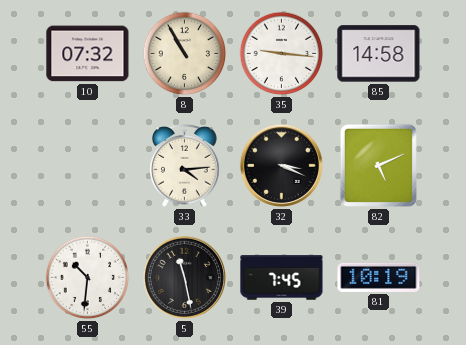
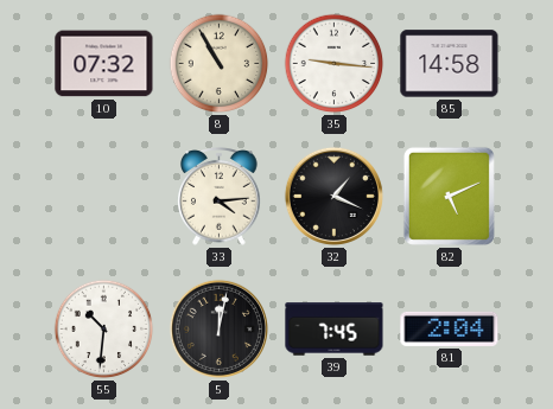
32: 3:19 -> 1:19
5: 11:28 -> 12:02
81: 10:19 -> 2:04
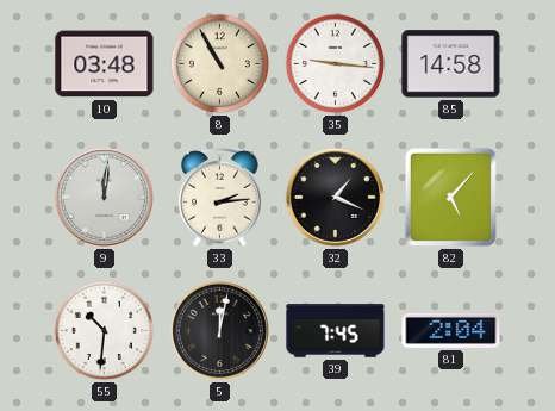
10: 07:32 -> 03:48
9: none -> 12:01
33: 4:14 -> 2:14
82: 5:11 -> 5:07
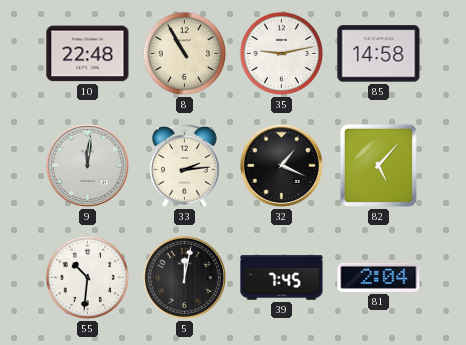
10: 03:48 -> 22:48
35: 9:16 -> 9:13
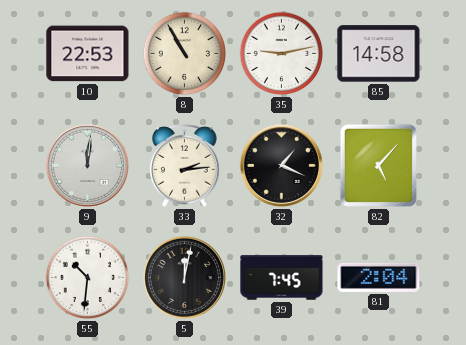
10: 22:48 -> 22:53
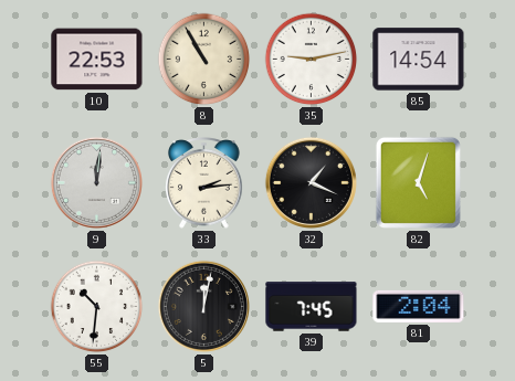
85: 14:58 -> 14:54
82: 5:07 -> 5:03
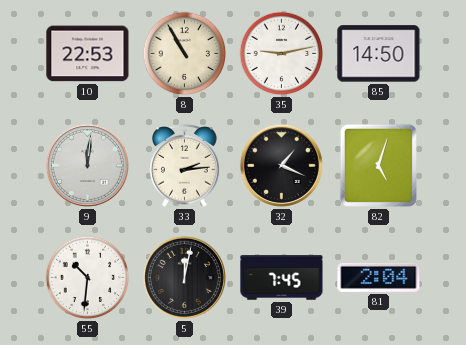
85: 14:54 -> 14:50
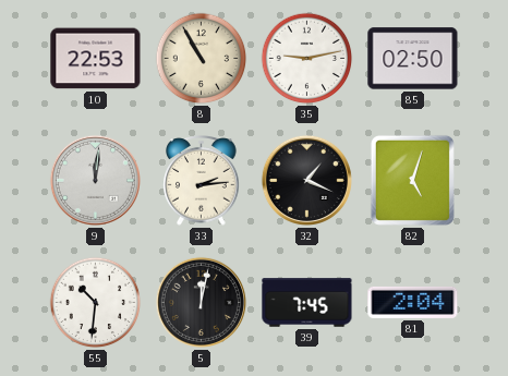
85: 14:50 -> 02:50
